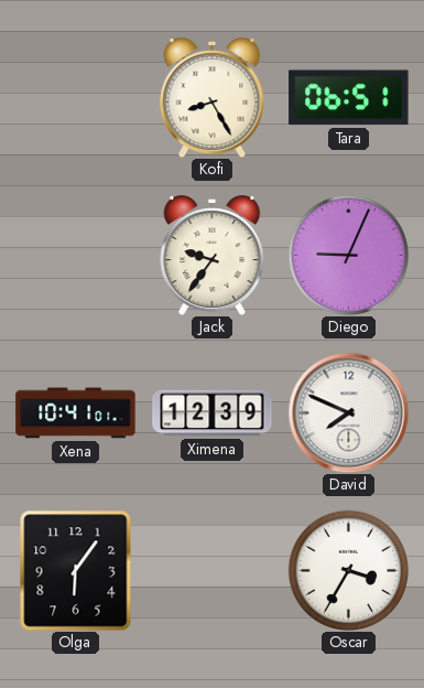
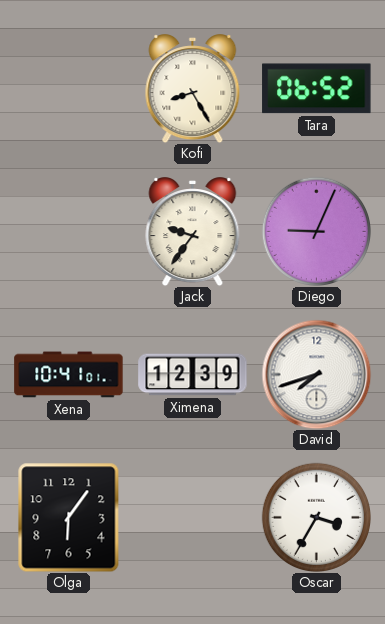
Tara: 06:51 -> 06:52
David: 7:49 -> 7:42
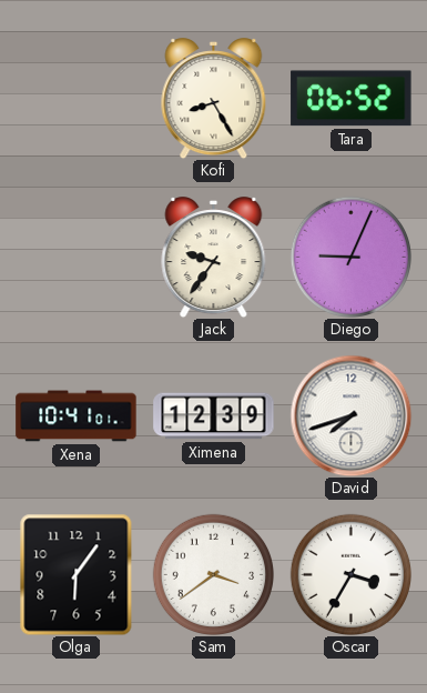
Sam: none -> 3:39
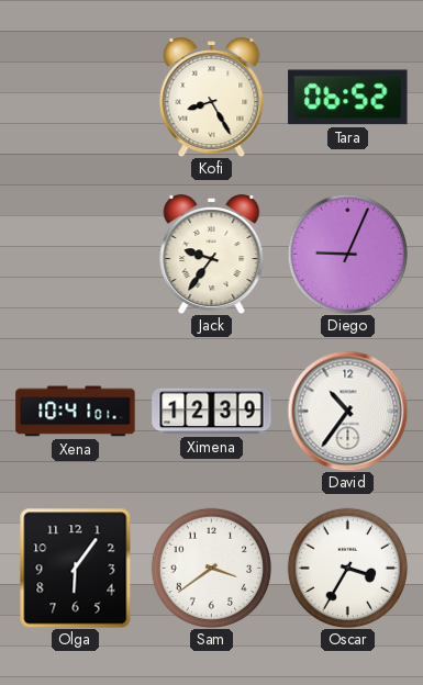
David: 7:42 -> 10:36
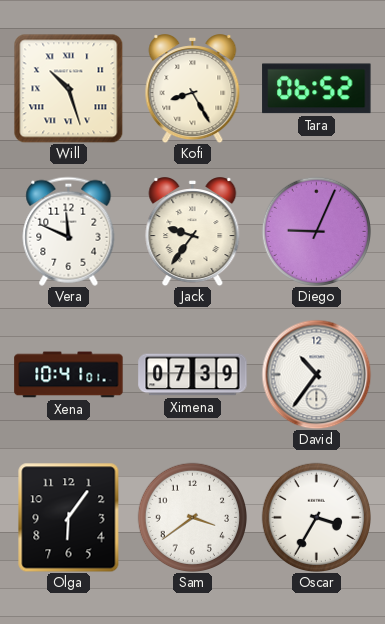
Will: none -> 10:27
Vera: none -> 11:49
Ximena: 12:39 -> 07:39
